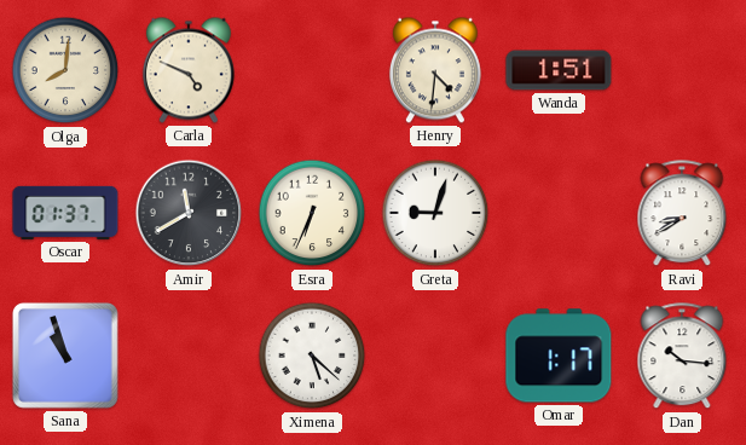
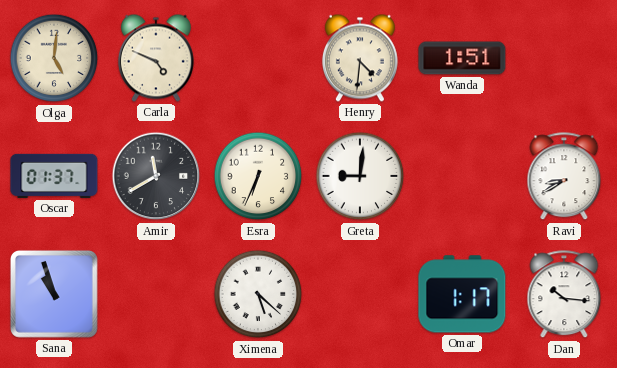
Olga: 8:01 -> 5:01
Greta: 9:03 -> 9:01
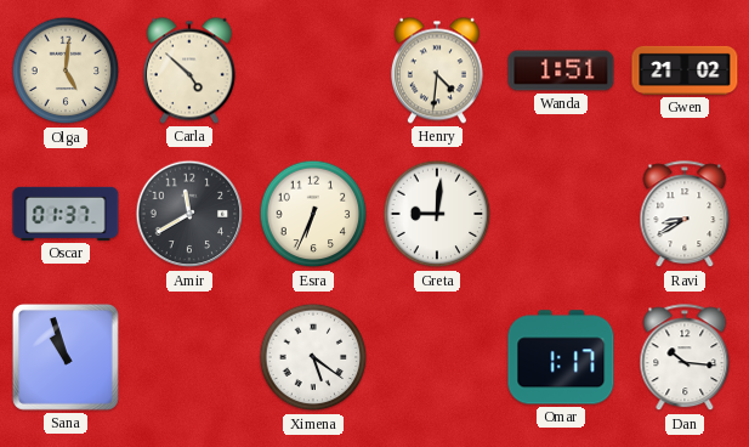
Carla: 4:49 -> 4:52
Gwen: none -> 21:02
Ximena: 5:22 -> 5:21
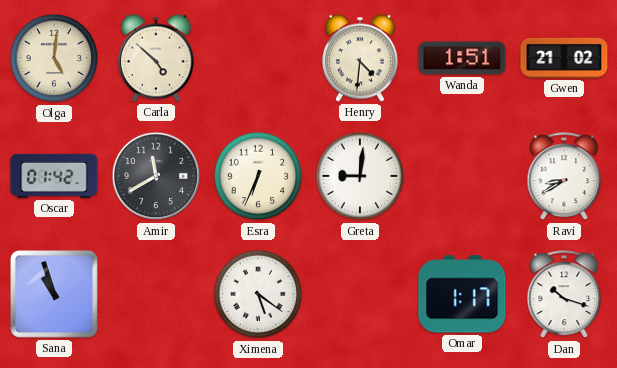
Oscar: 01:37 -> 01:42
Dan: 10:16 -> 10:18
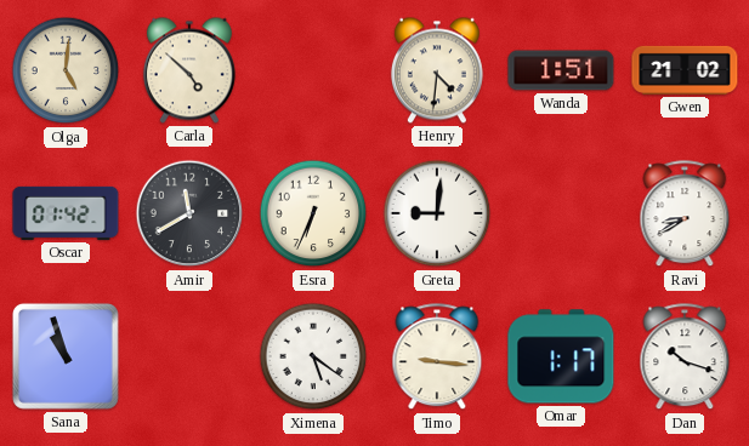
Timo: none -> 9:16
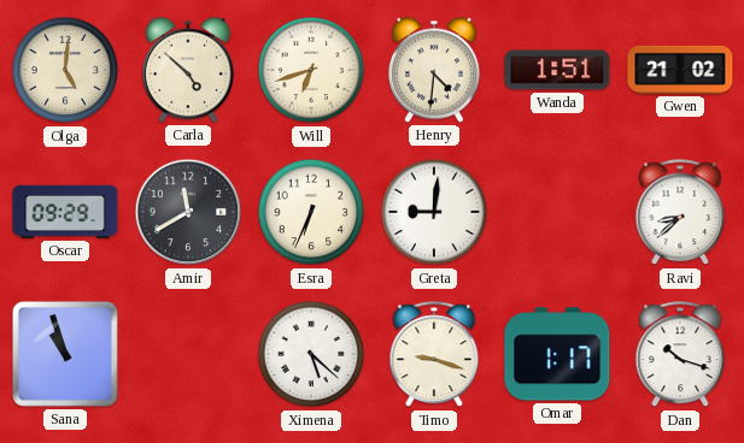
Will: none -> 6:42
Oscar: 01:42 -> 09:29
Ravi: 8:40 -> 8:38
Ximena: 5:21 -> 5:22
Timo: 9:16 -> 9:18
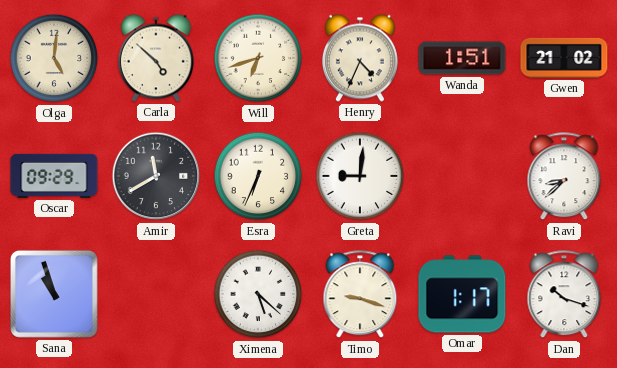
Henry: 4:31 -> 4:34
